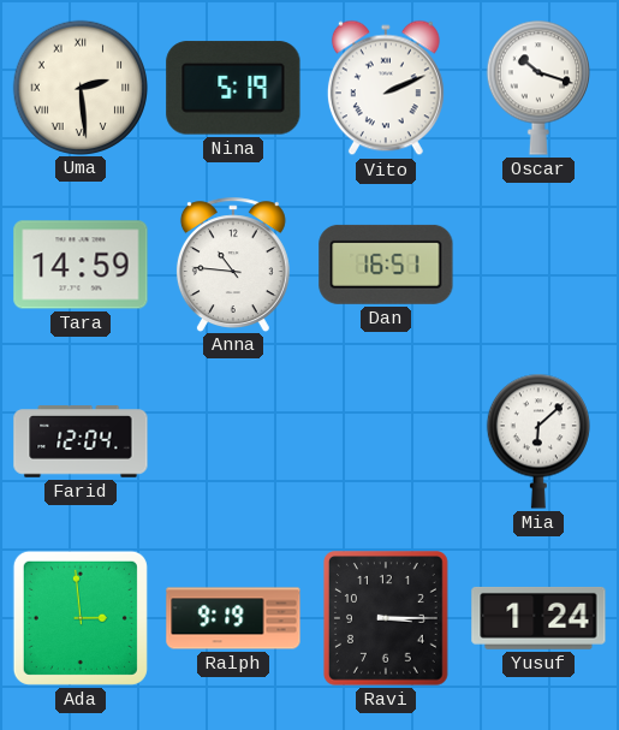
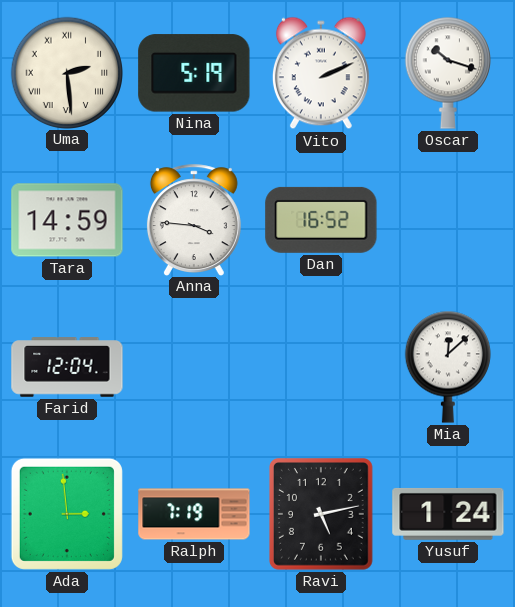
Anna: 10:46 -> 3:46
Dan: 16:51 -> 16:52
Mia: 6:08 -> 12:08
Ralph: 9:19 -> 7:19
Ravi: 3:15 -> 5:13
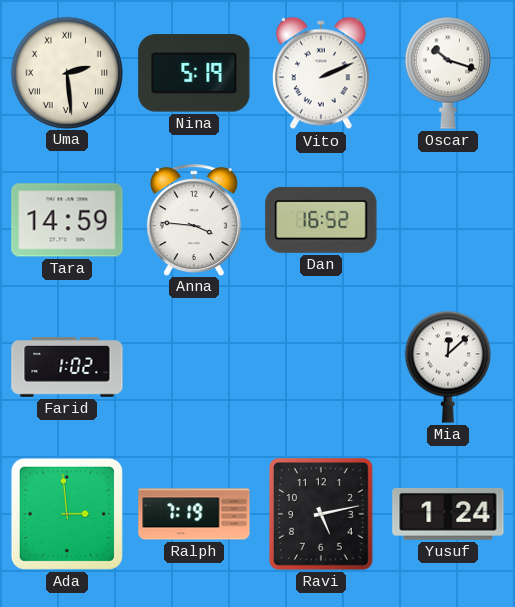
Farid: 12:04 -> 1:02
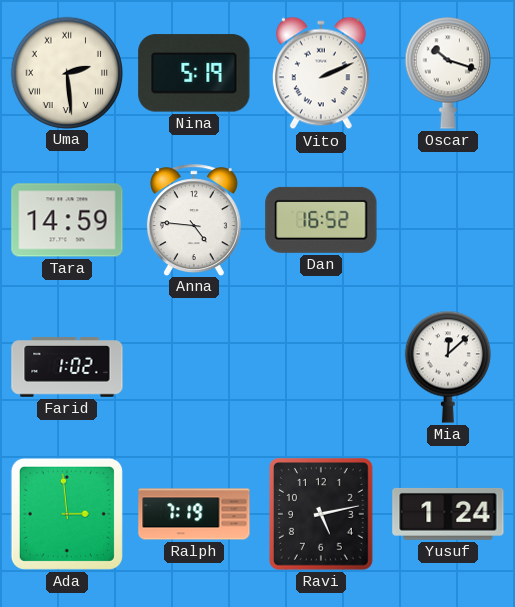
Anna: 3:46 -> 4:46
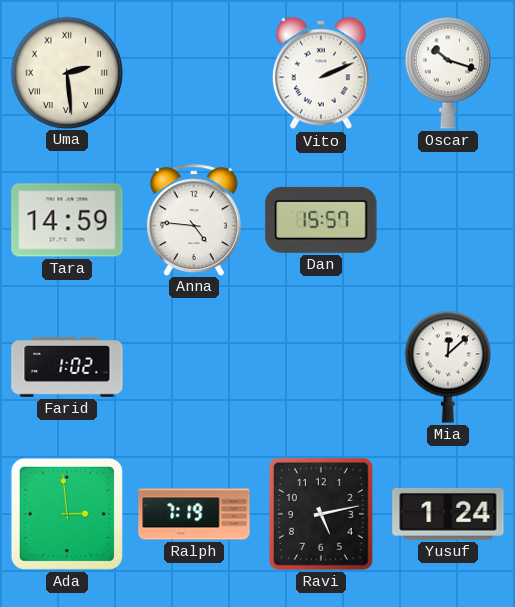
Nina: 5:19 -> none
Dan: 16:52 -> 15:57
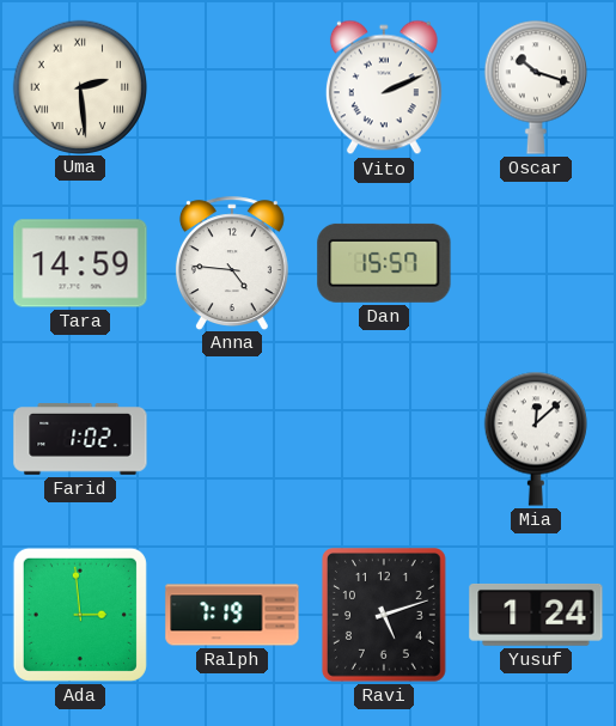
Ravi: 5:13 -> 5:12
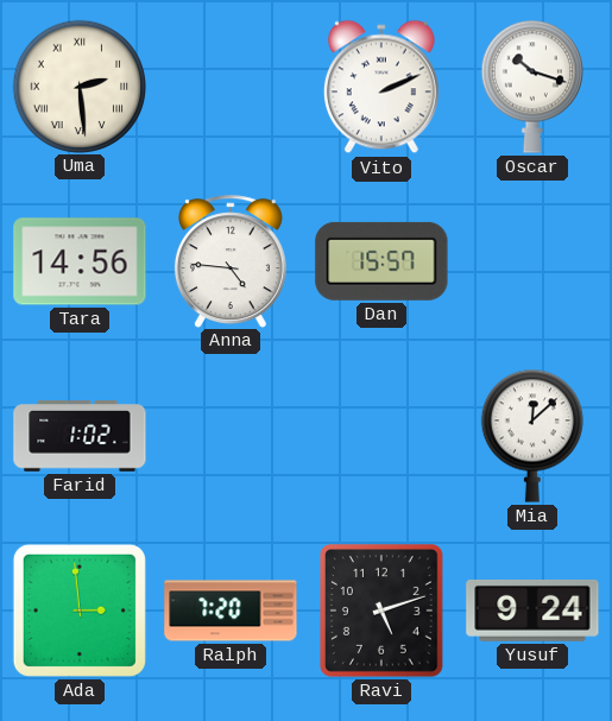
Tara: 14:59 -> 14:56
Ralph: 7:19 -> 7:20
Yusuf: 1:24 -> 9:24
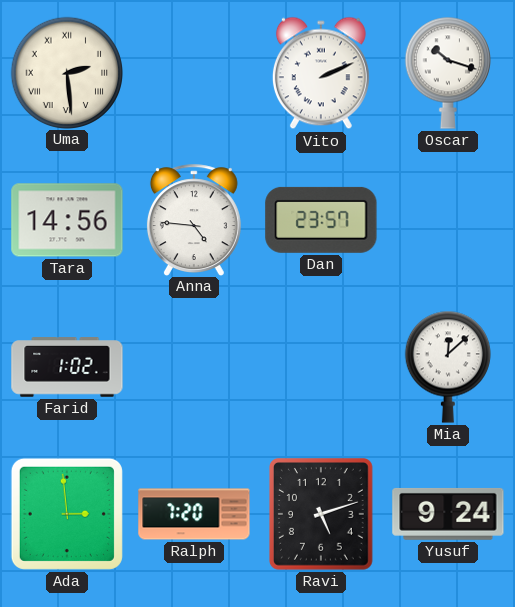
Dan: 15:57 -> 23:57
